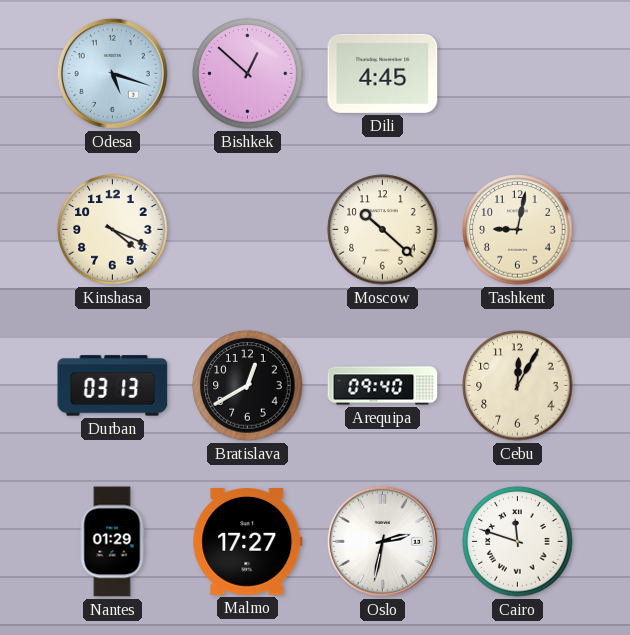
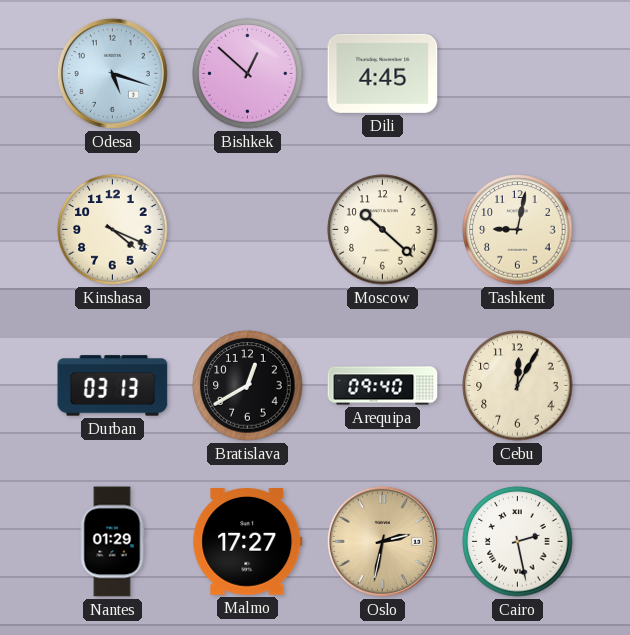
Oslo dial: white -> champagne
Cairo: 11:48 -> 2:28
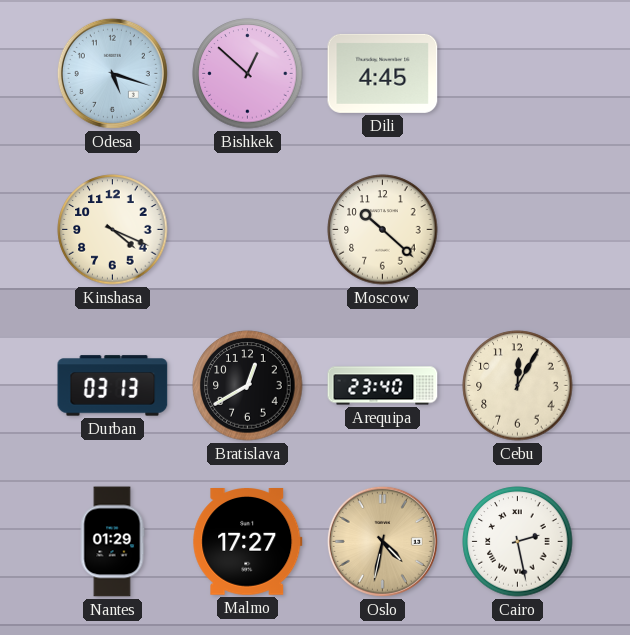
Tashkent: 9:02 -> none
Arequipa: 09:40 -> 23:40
Oslo: 2:32 -> 4:32
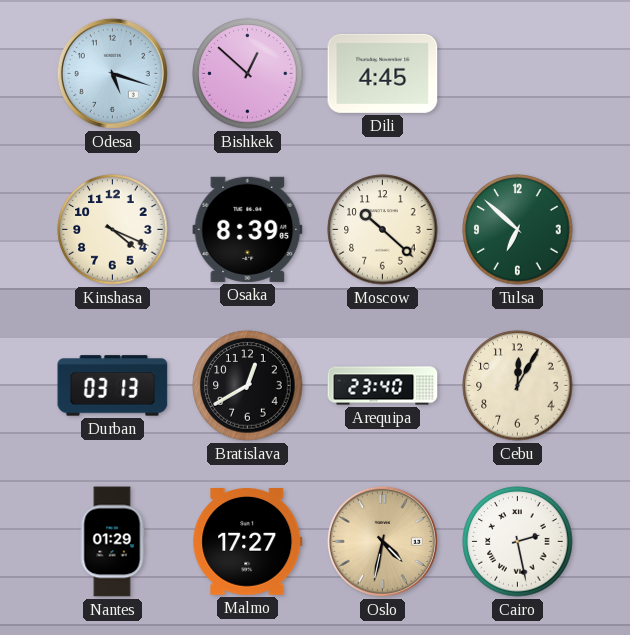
Osaka: none -> 8:39
Tulsa: none -> 6:52
